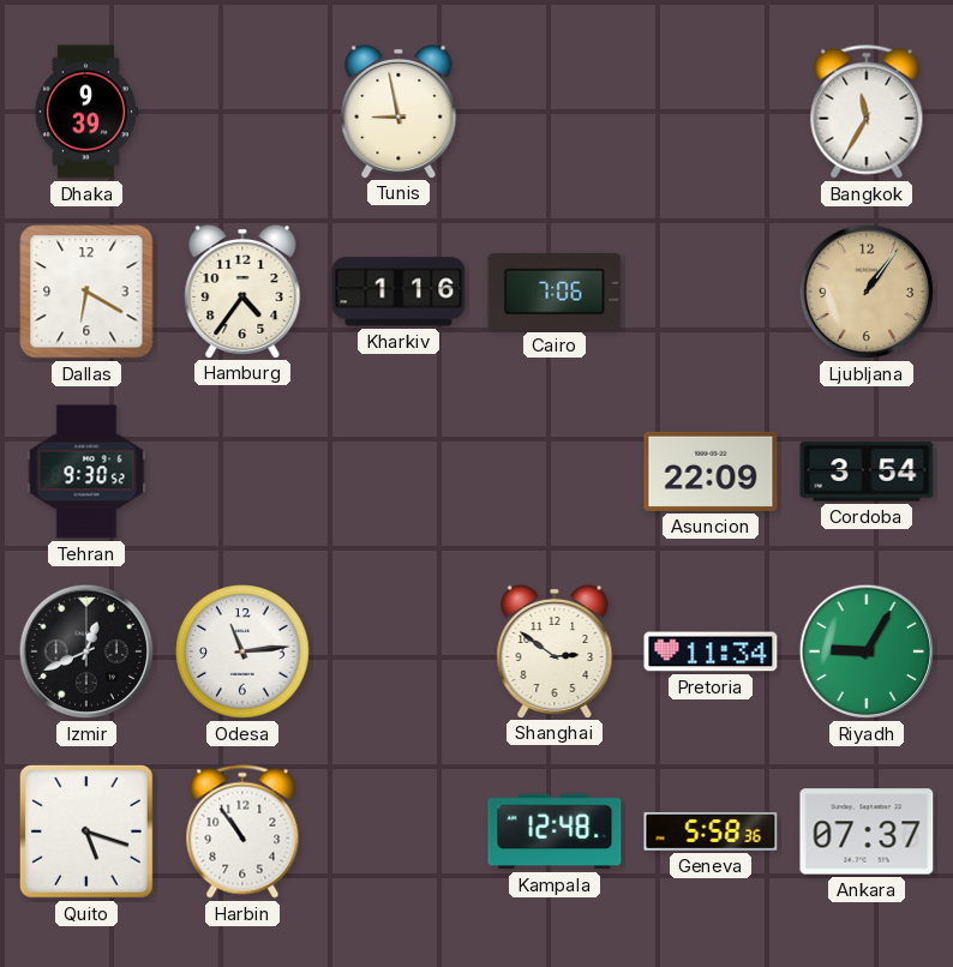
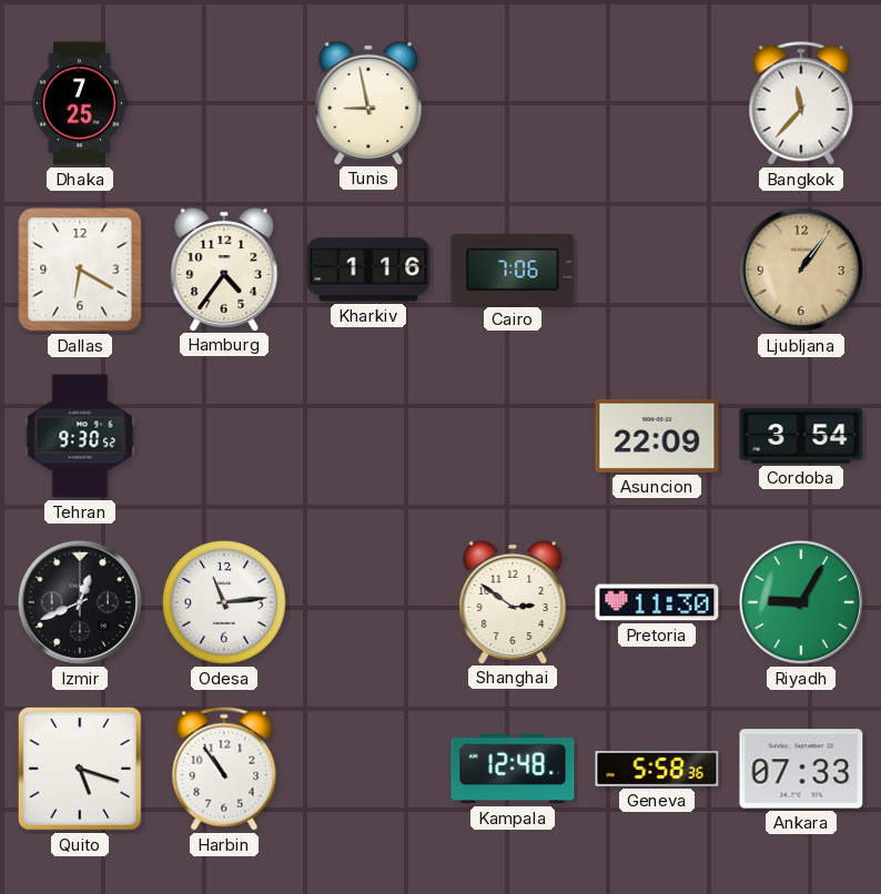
Dhaka: 9:39 -> 7:25
Bangkok: 11:35 -> 11:37
Pretoria: 11:34 -> 11:30
Ankara: 07:37 -> 07:33
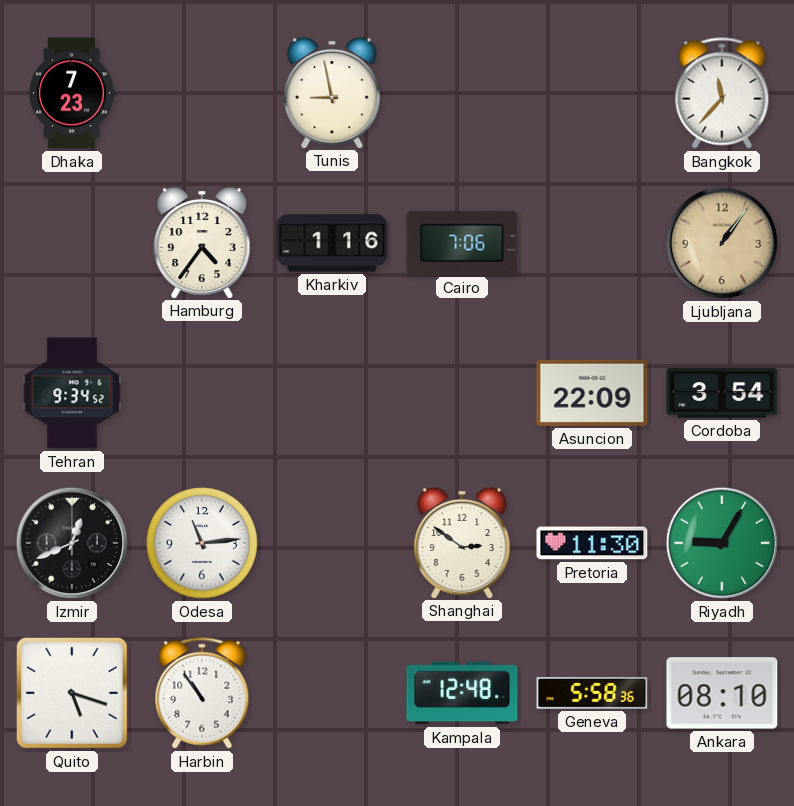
Dhaka: 7:25 -> 7:23
Dallas: 6:20 -> none
Tehran: 9:30 -> 9:34
Ankara: 07:33 -> 08:10
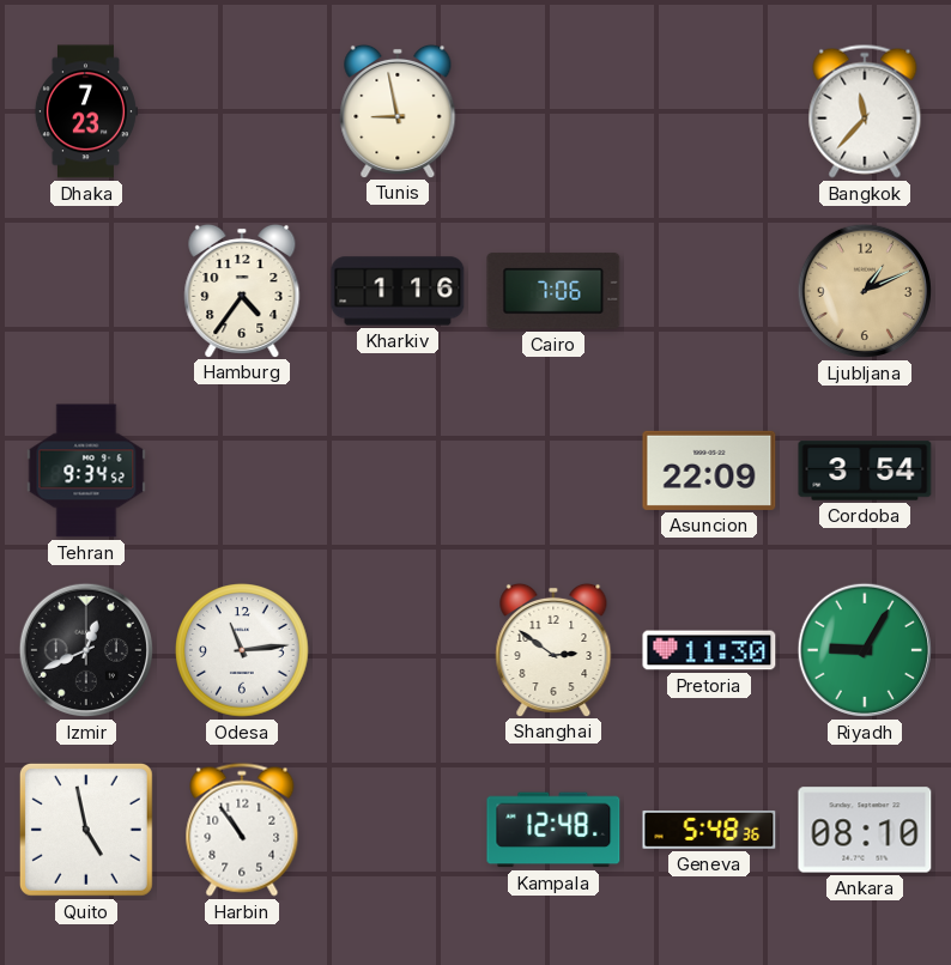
Ljubljana: 1:06 -> 1:11
Quito: 5:18 -> 4:58
Geneva: 5:58 -> 5:48
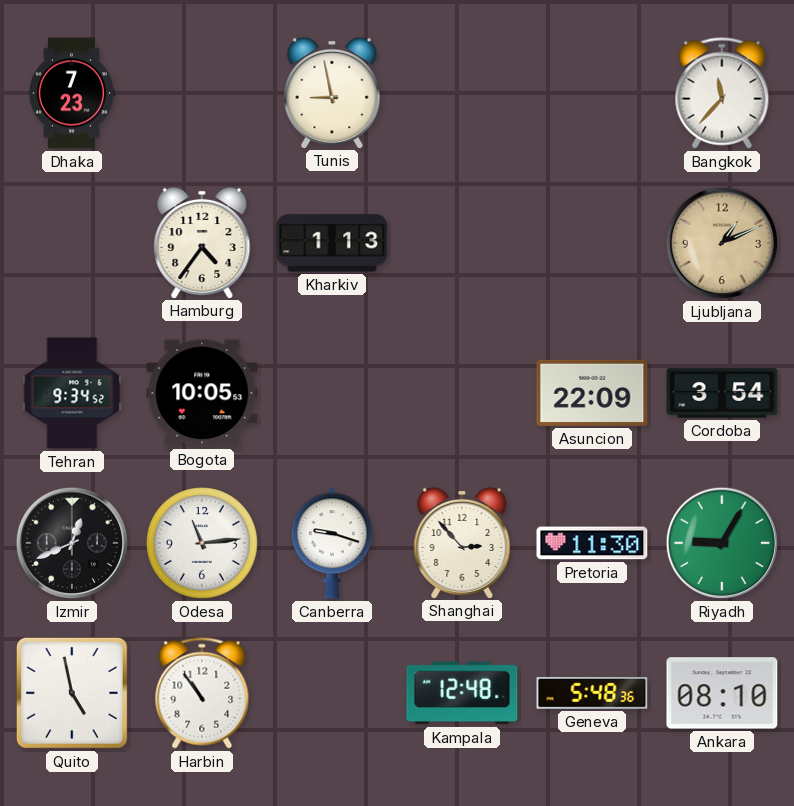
Kharkiv: 1:16 -> 1:13
Cairo: 7:06 -> none
Bogota: none -> 10:05
Canberra: none -> 9:18
Shanghai: 2:51 -> 2:53
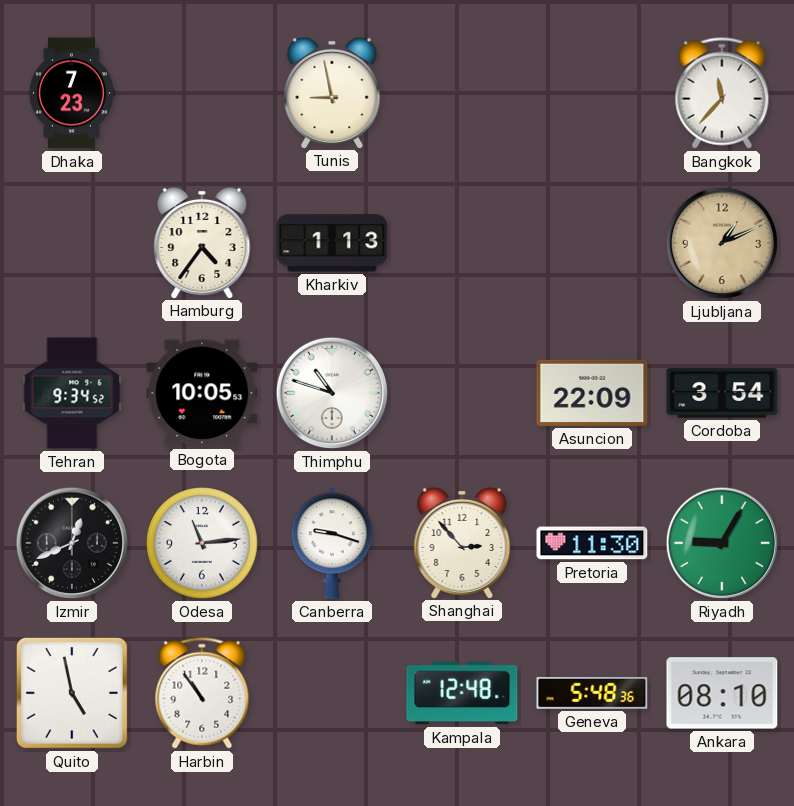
Thimphu: none -> 10:48
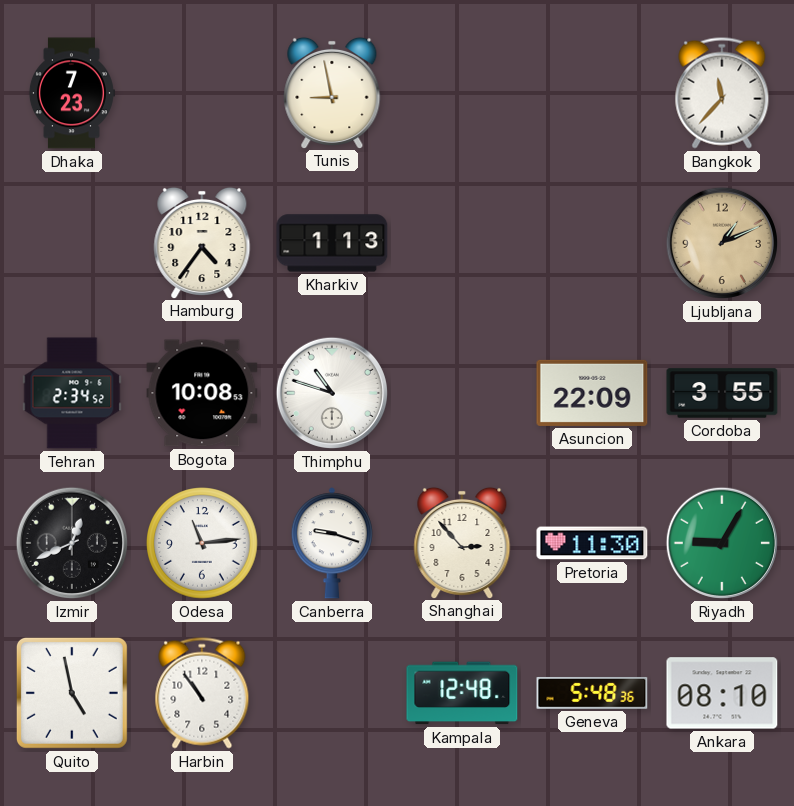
Tehran: 9:34 -> 2:34
Bogota: 10:05 -> 10:08
Cordoba: 3:54 -> 3:55
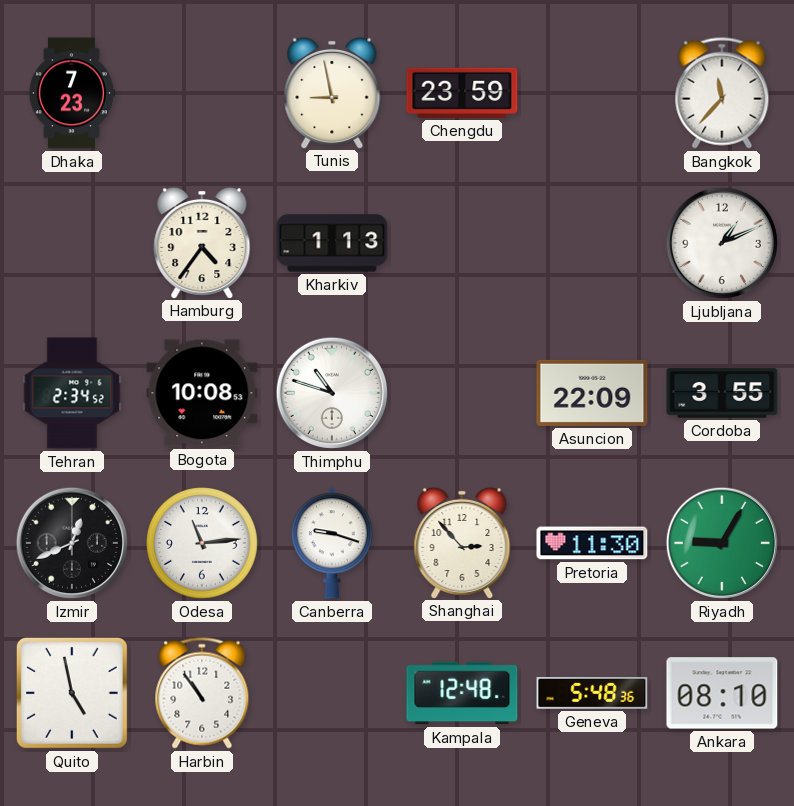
Chengdu: none -> 23:59
Ljubljana dial: champagne -> white
